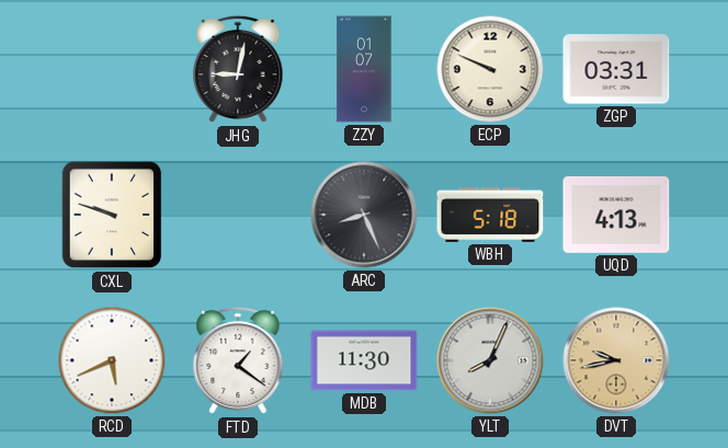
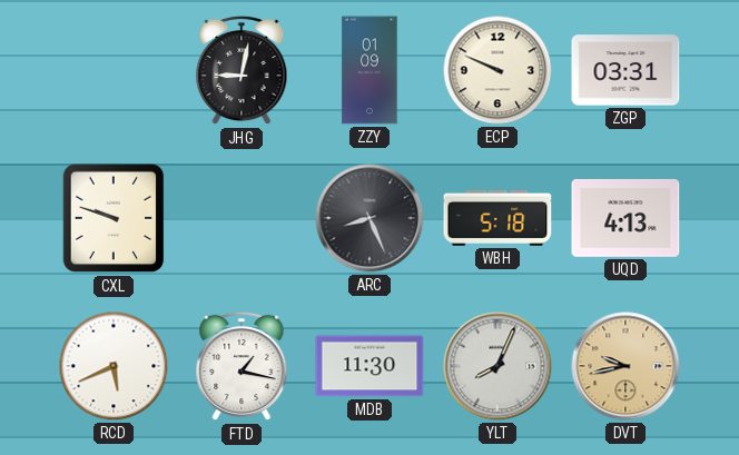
ZZY: 01:07 -> 01:09
FTD: 1:21 -> 1:17
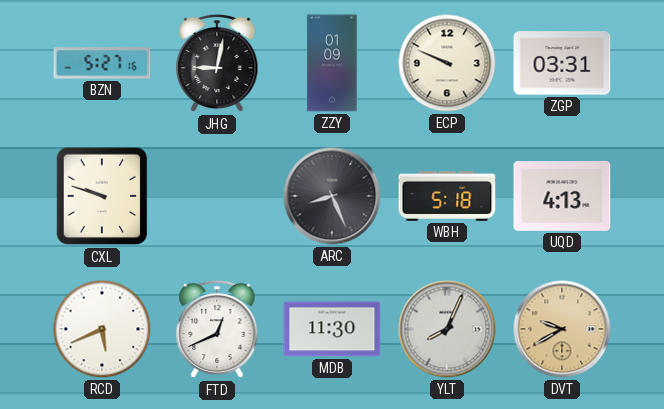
BZN: none -> 5:27
FTD: 1:17 -> 12:41
DVT: 9:43 -> 9:40
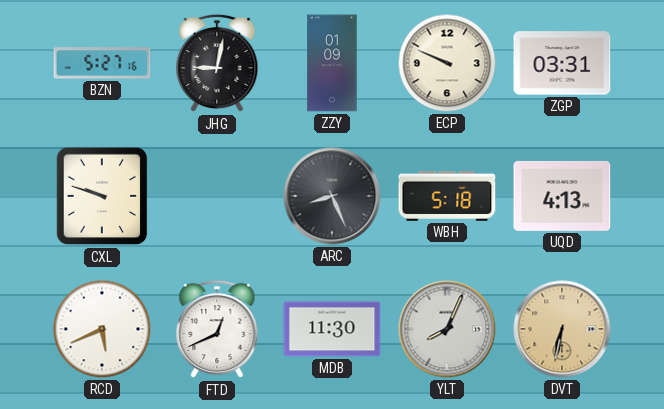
DVT: 9:40 -> 6:32
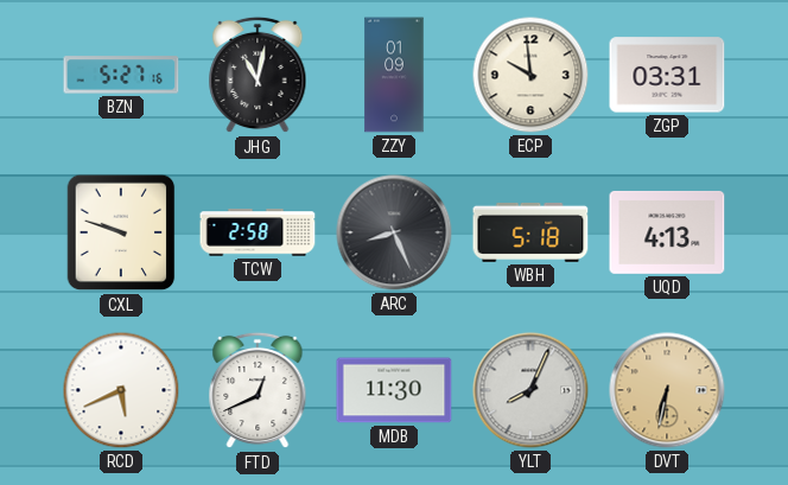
JHG: 9:02 -> 11:02
ECP: 9:49 -> 9:59
TCW: none -> 2:58
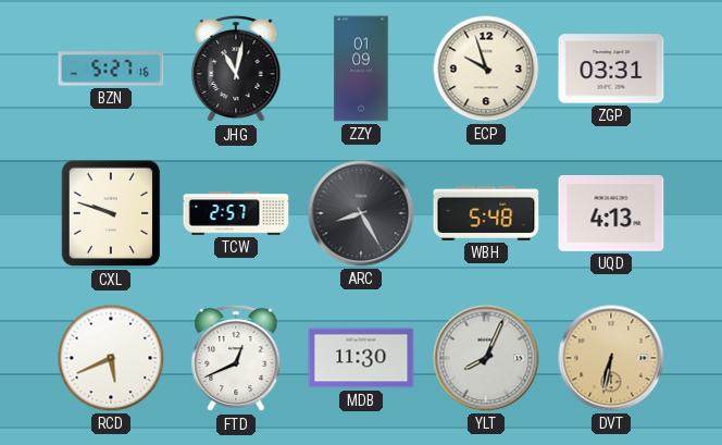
ECP: 9:59 -> 9:57
TCW: 2:58 -> 2:57
ARC: 8:26 -> 8:25
WBH: 5:18 -> 5:48
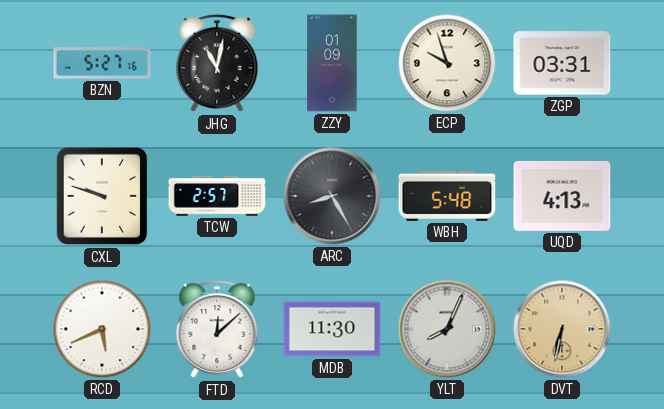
FTD: 12:41 -> 12:08
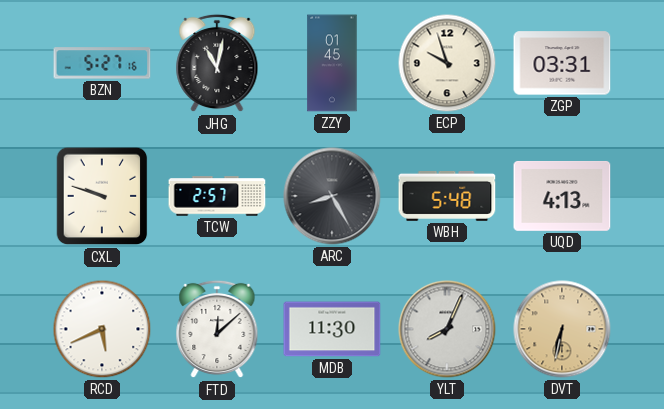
ZZY: 01:09 -> 01:45
